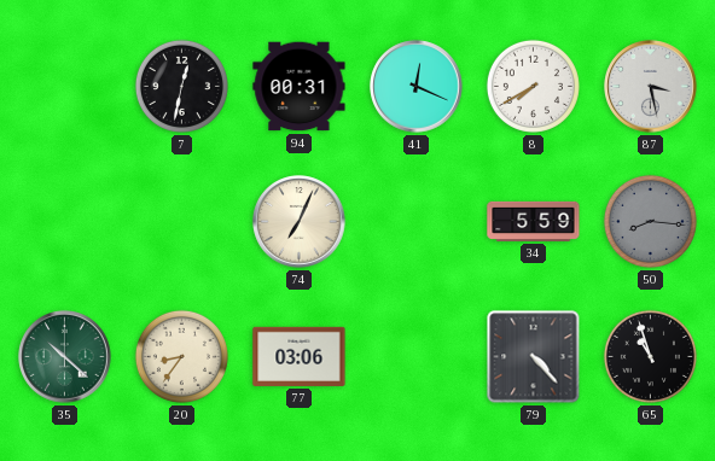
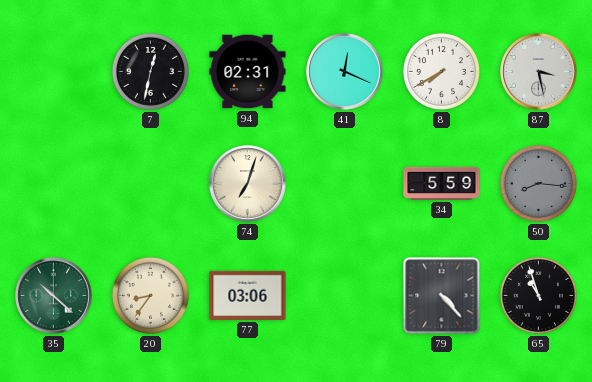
94: 00:31 -> 02:31
74: 7:04 -> 7:03
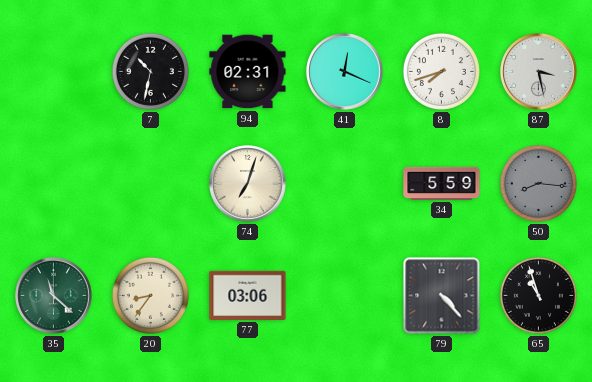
7: 12:32 -> 10:32
8: 7:40 -> 7:42
35: 10:22 -> 11:22
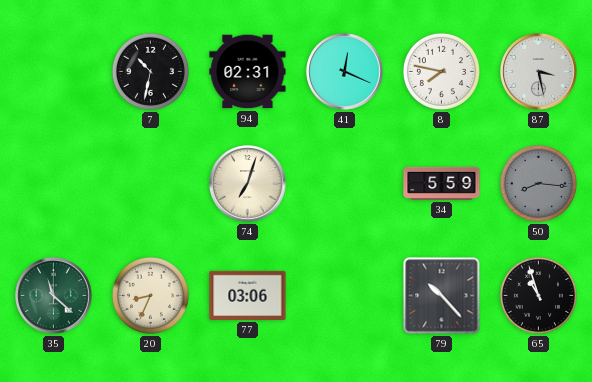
8: 7:42 -> 7:47
20: 8:36 -> 8:34
79: 4:23 -> 10:23
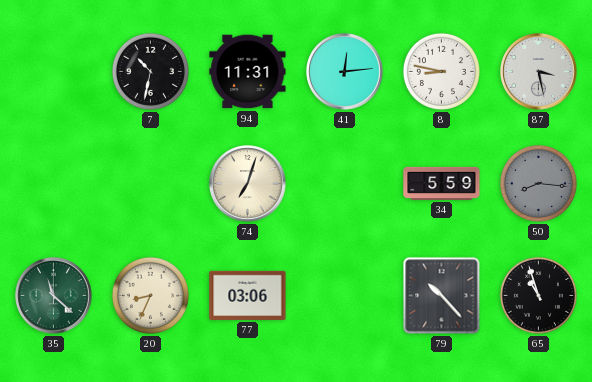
94: 02:31 -> 11:31
41: 12:19 -> 12:14
8: 7:47 -> 8:47
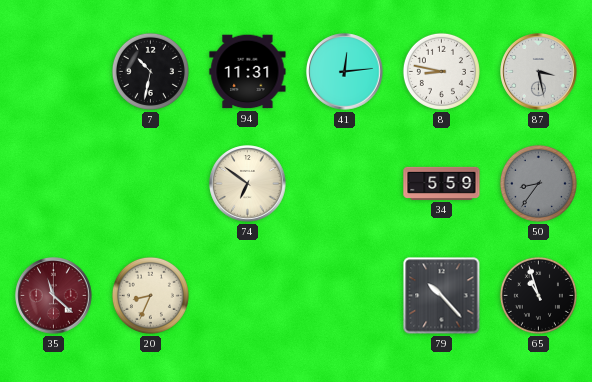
74: 7:03 -> 6:51
50: 8:16 -> 8:36
35 dial: green -> burgundy
77: 03:06 -> none
